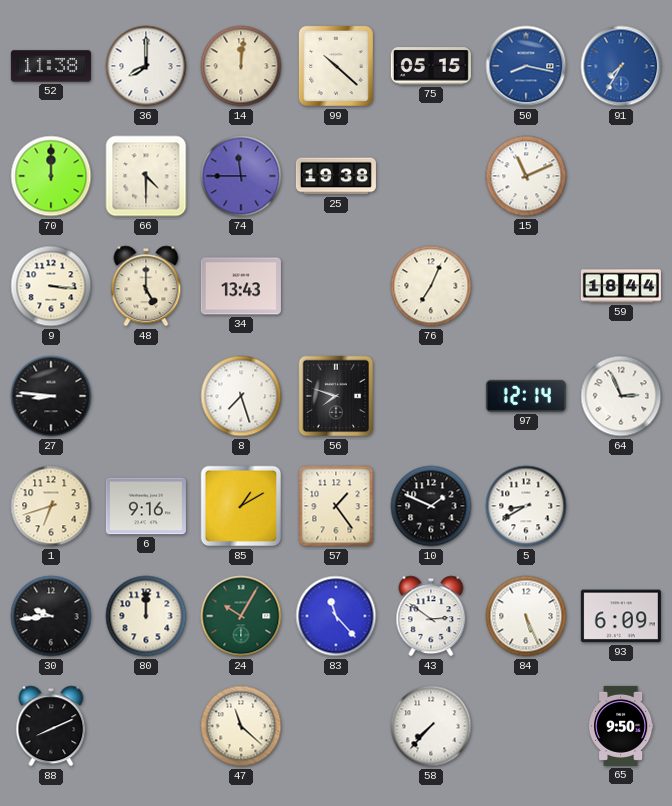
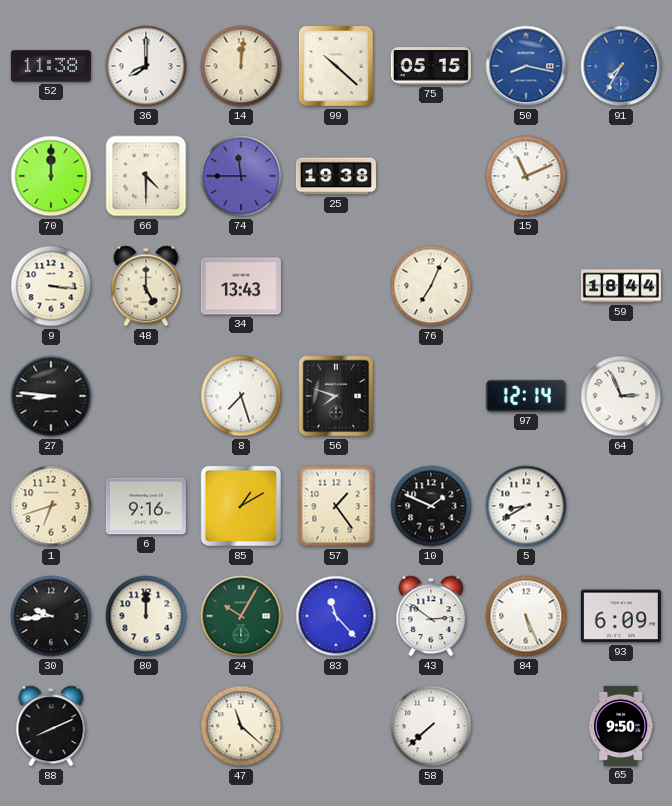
58: 7:37 -> 7:38
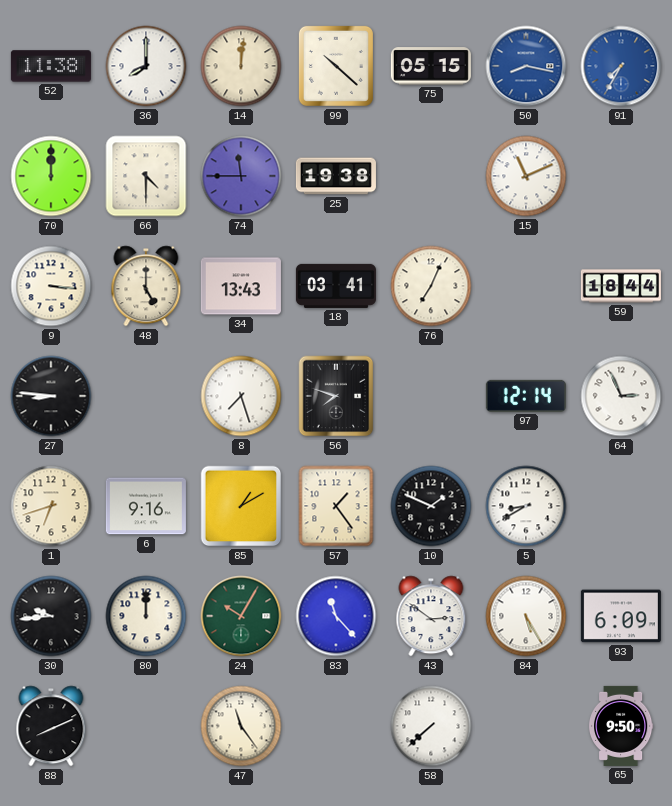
18: none -> 03:41
84: 5:26 -> 5:25
47: 11:22 -> 11:24
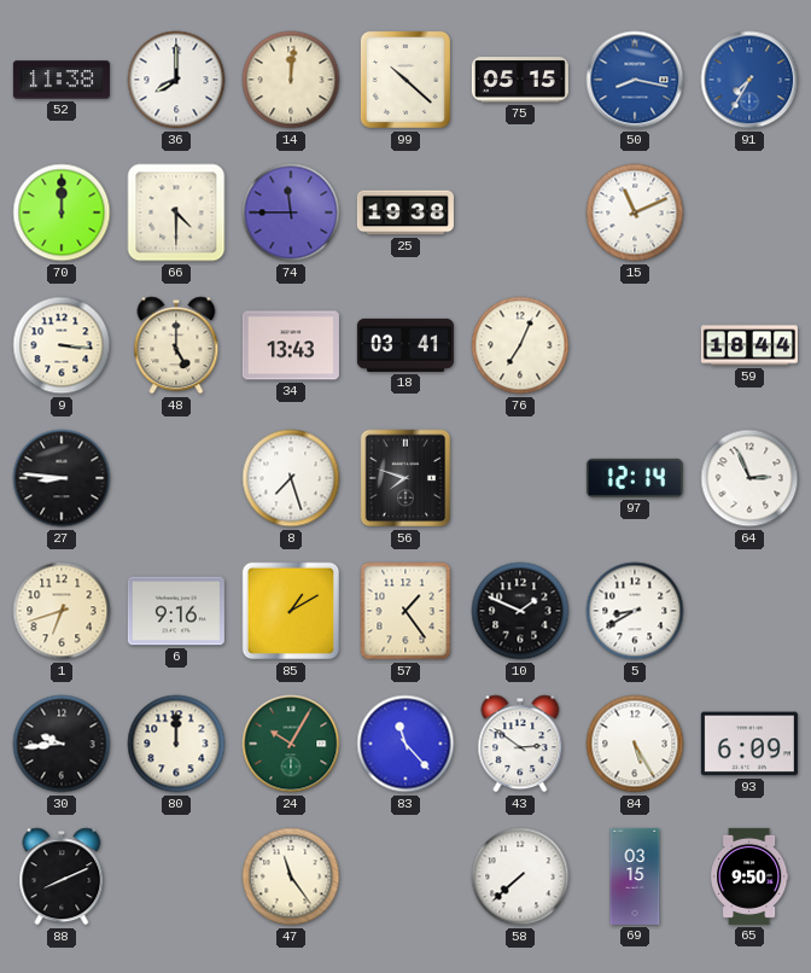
69: none -> 03:15
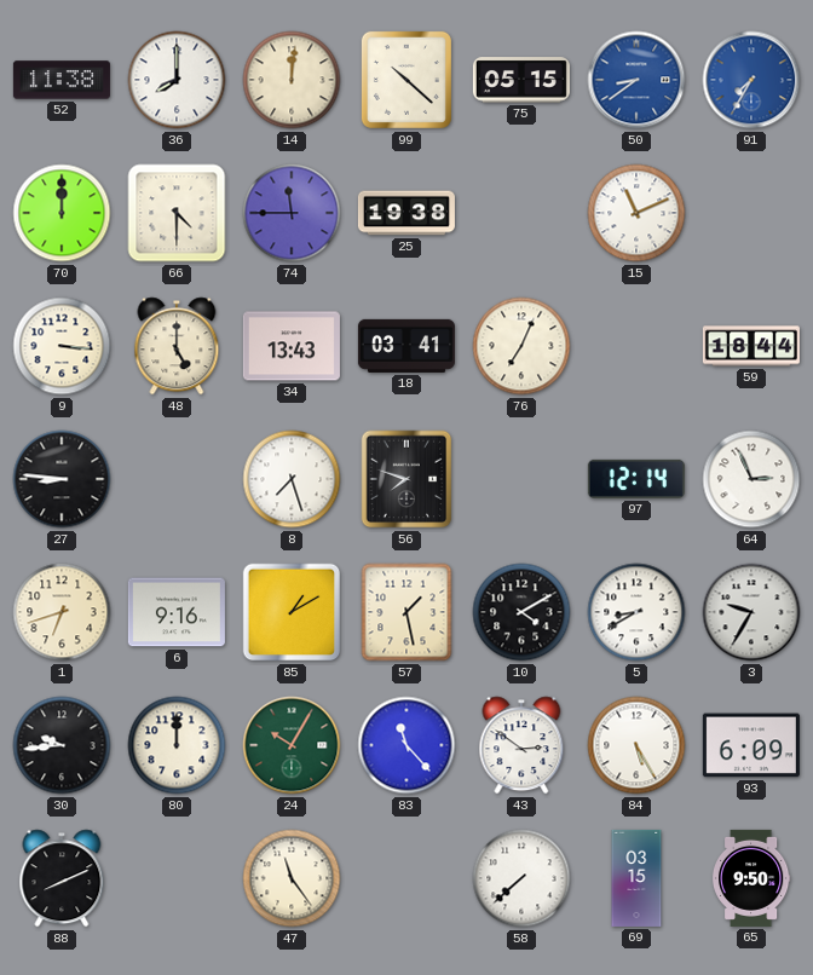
50: 8:17 -> 8:39
57: 1:24 -> 1:28
10: 1:49 -> 4:10
3: none -> 9:35
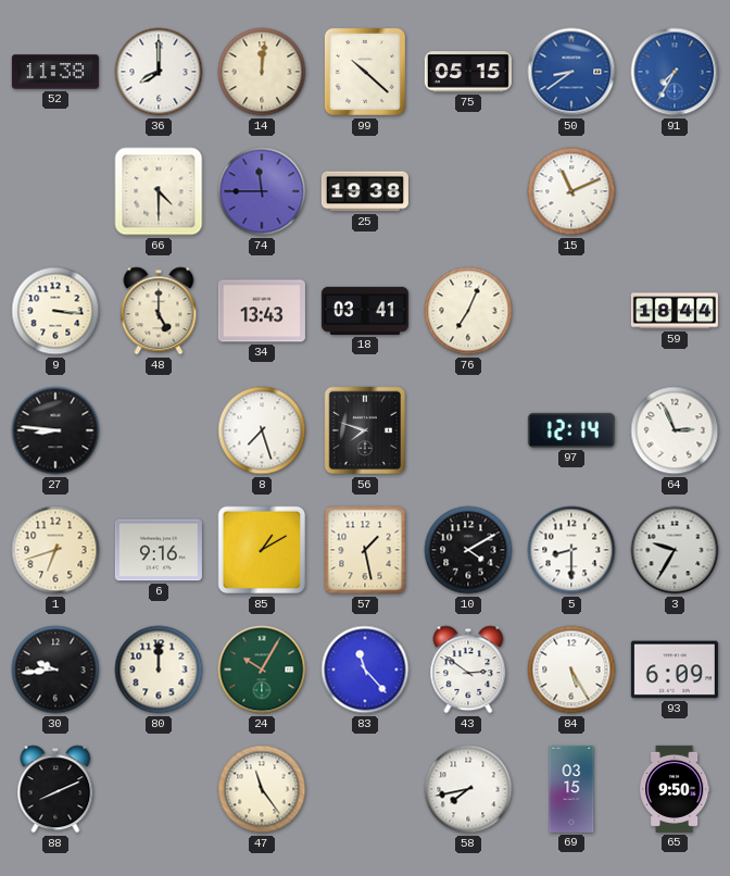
70: 12:00 -> none
5: 8:40 -> 8:30
58: 7:38 -> 7:43
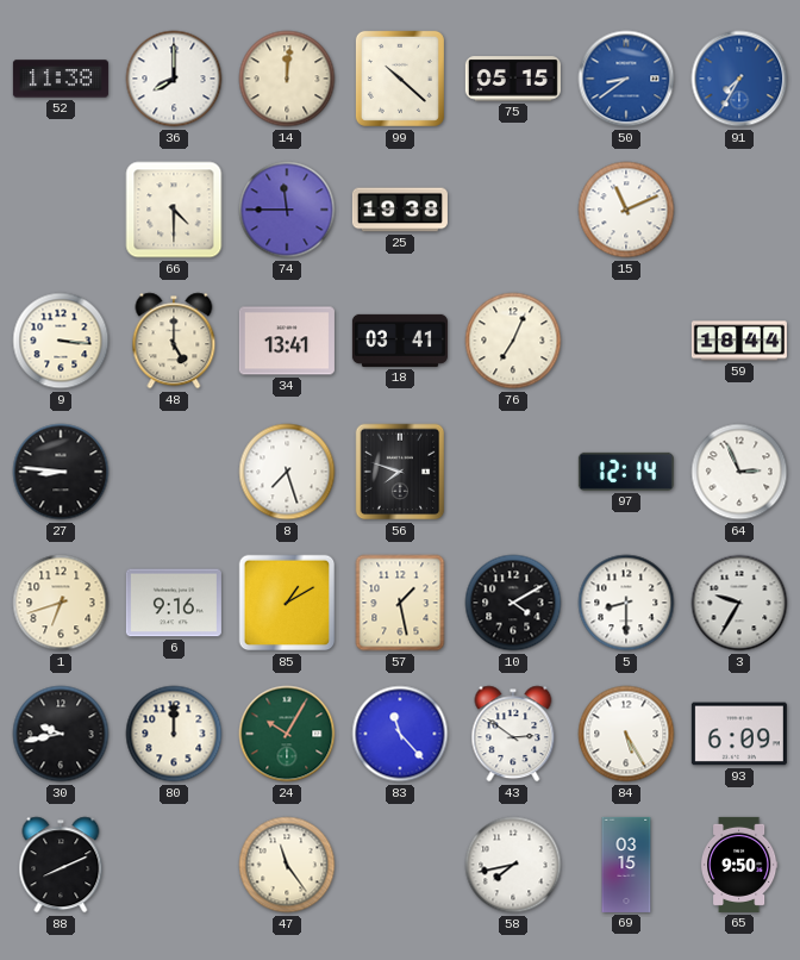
34: 13:43 -> 13:41
30: 9:44 -> 9:43
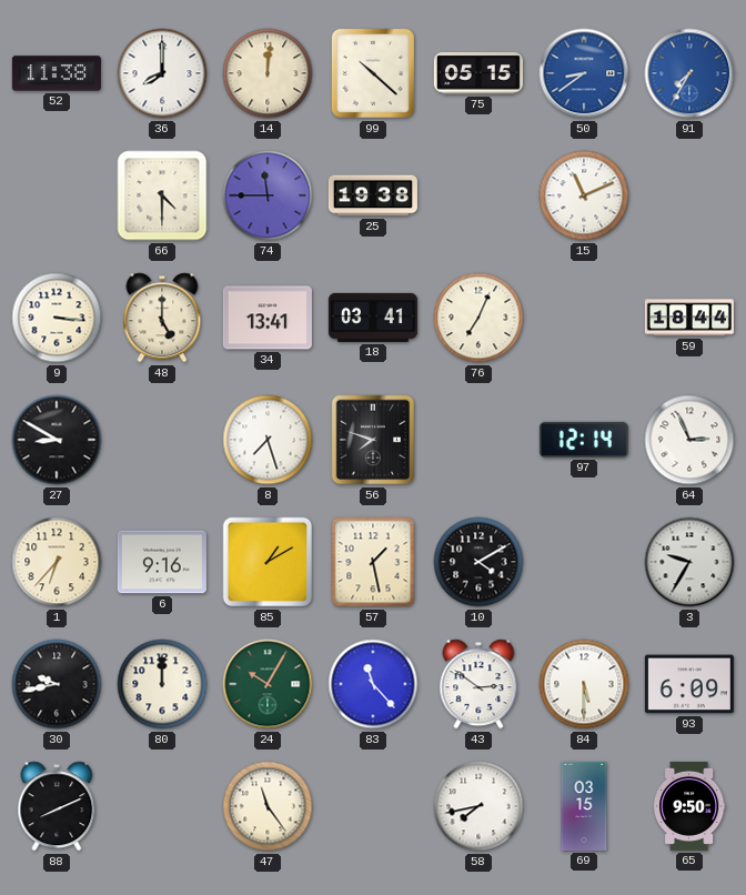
27: 8:46 -> 8:50
1: 6:42 -> 6:37
5: 8:30 -> none
84: 5:25 -> 5:30
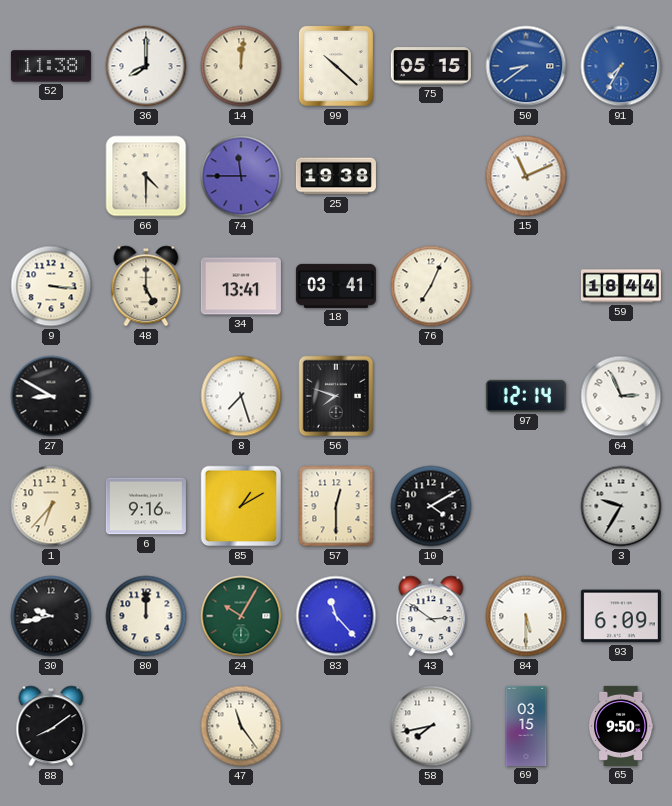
57: 1:28 -> 12:30
88: 8:11 -> 8:09
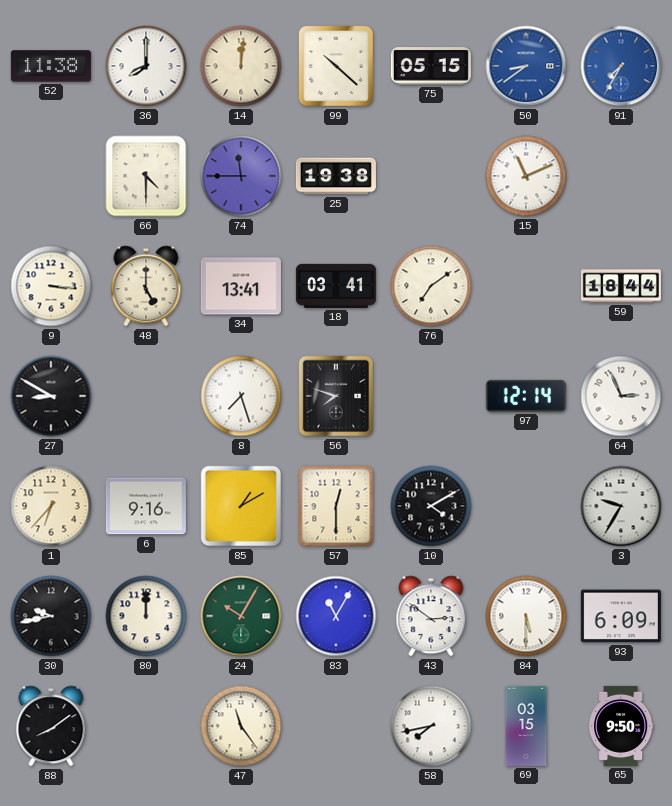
76: 7:04 -> 7:09
83: 11:23 -> 11:05
